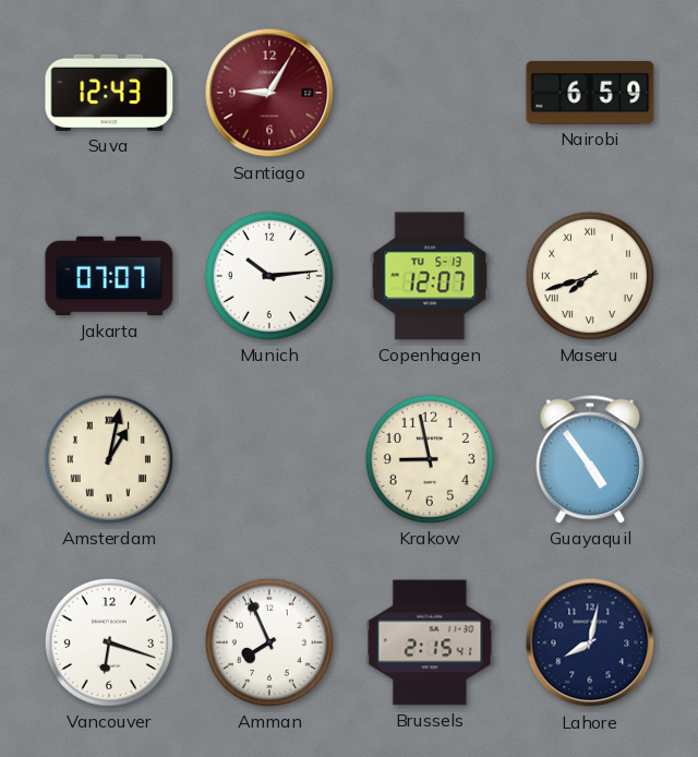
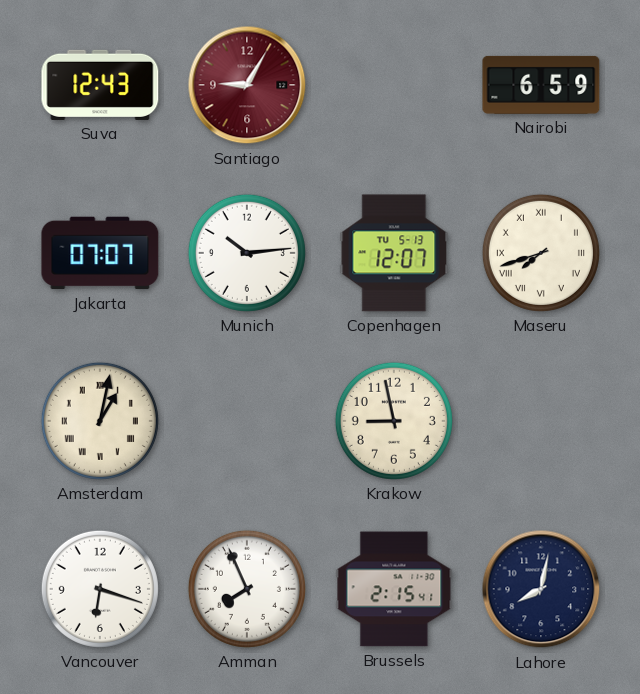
Guayaquil: 4:54 -> none
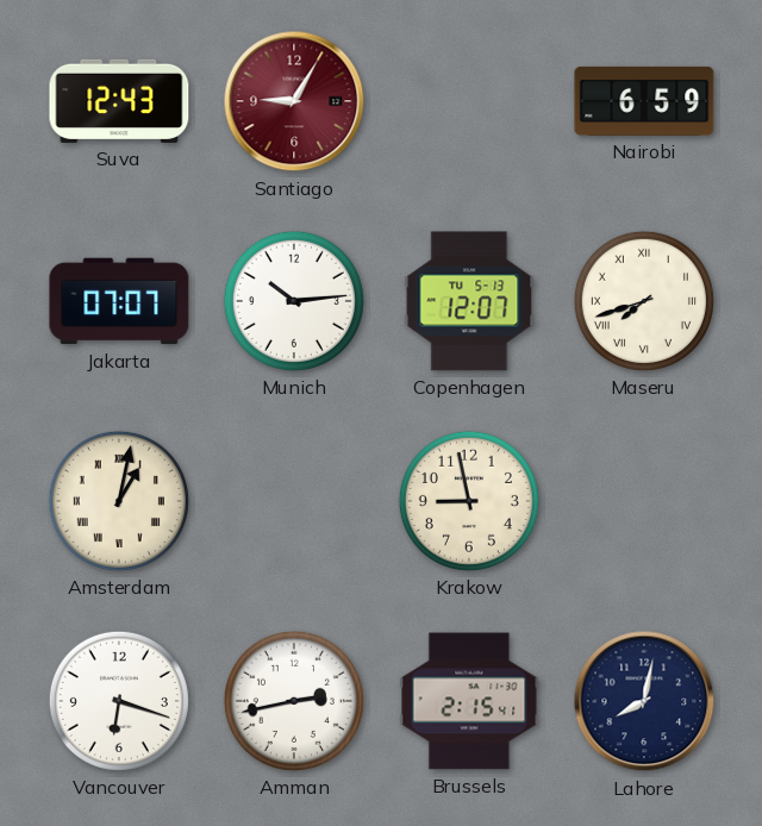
Amman: 7:56 -> 2:43
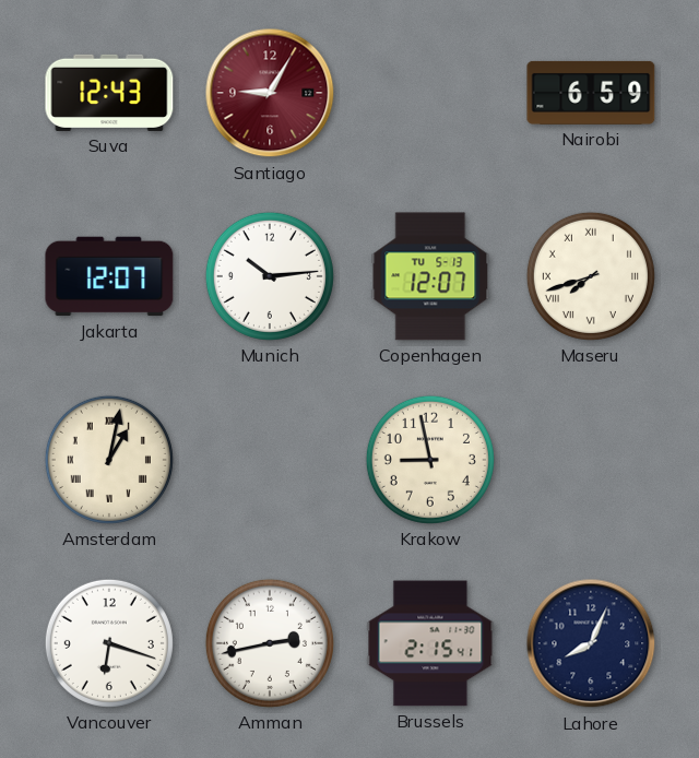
Jakarta: 07:07 -> 12:07
Lahore: 8:02 -> 8:04
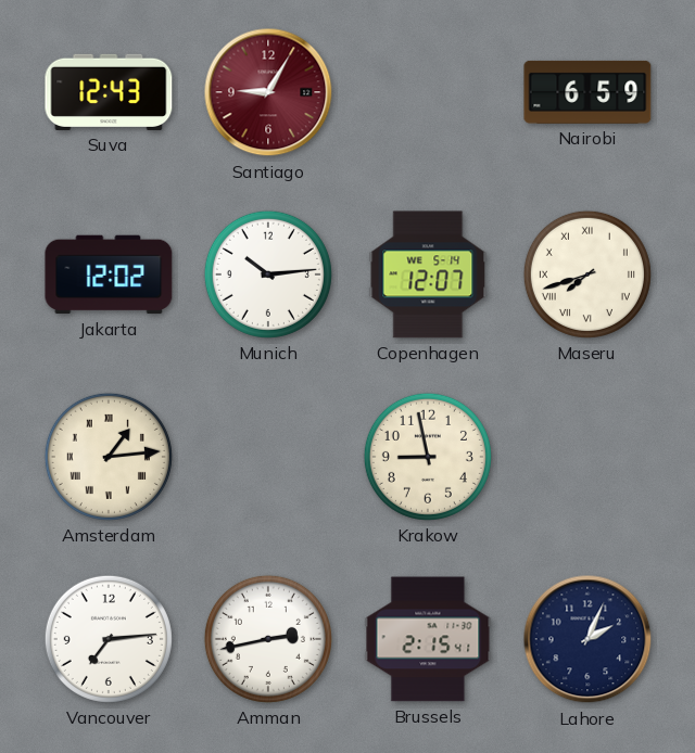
Jakarta: 12:07 -> 12:02
Copenhagen date: TU 5-13 -> WE 5-14
Amsterdam: 1:02 -> 1:14
Vancouver: 6:18 -> 7:14
Lahore: 8:04 -> 2:04
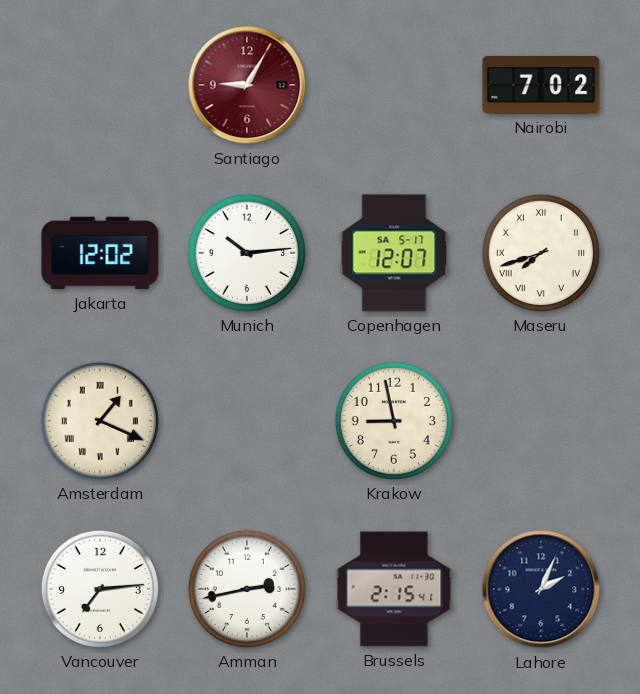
Suva: 12:43 -> none
Nairobi: 6:59 -> 7:02
Copenhagen date: WE 5-14 -> SA 5-17
Amsterdam: 1:14 -> 1:19
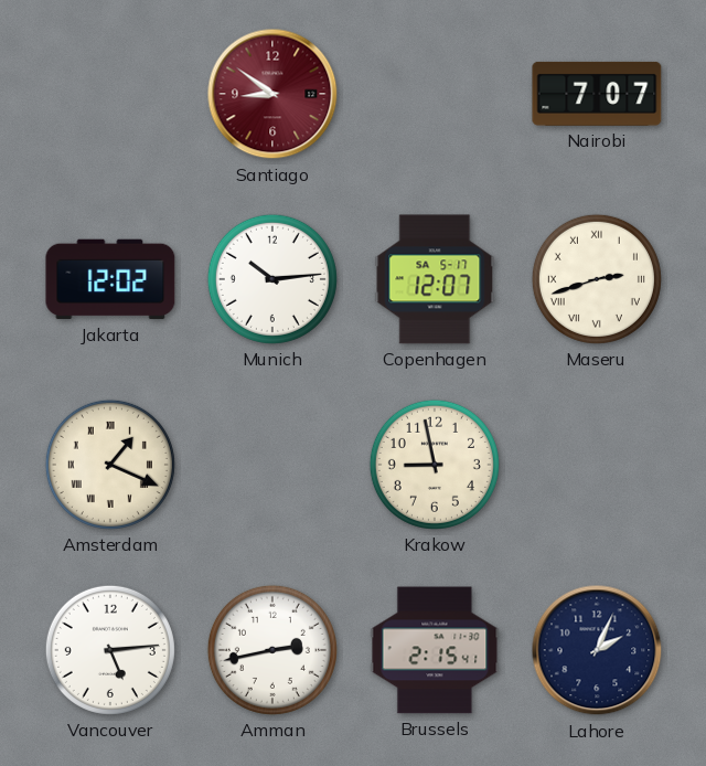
Santiago: 9:05 -> 8:51
Nairobi: 7:02 -> 7:07
Maseru: 7:42 -> 2:42
Vancouver: 7:14 -> 5:14
